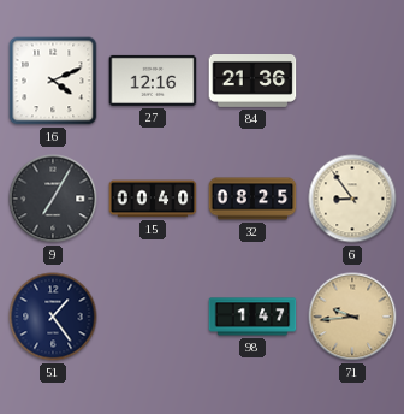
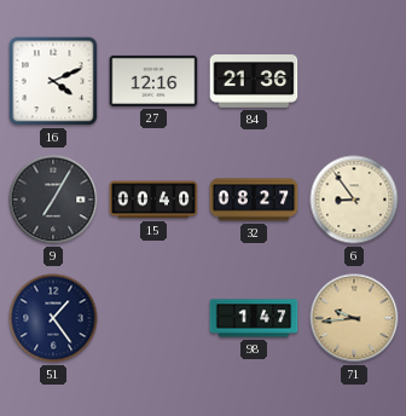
32: 08:25 -> 08:27
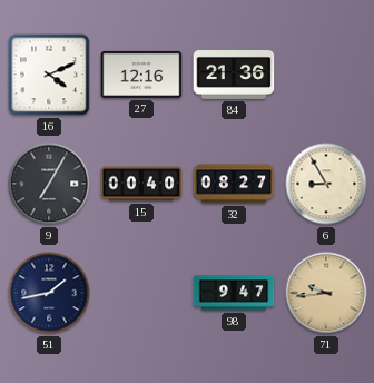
6: 8:54 -> 8:55
51: 1:24 -> 1:43
98: 1:47 -> 9:47
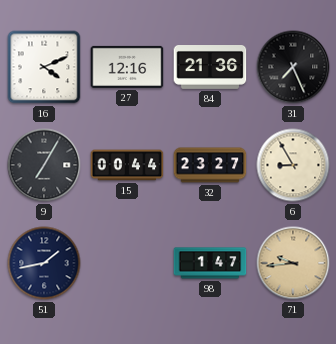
31: none -> 7:26
15: 00:40 -> 00:44
32: 08:27 -> 23:27
98: 9:47 -> 1:47
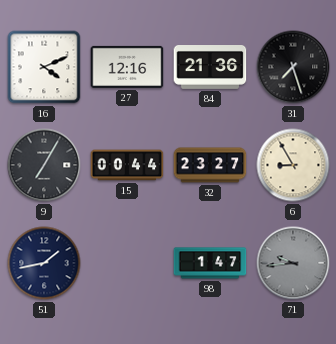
31: 7:26 -> 7:27
71 dial: champagne -> grey
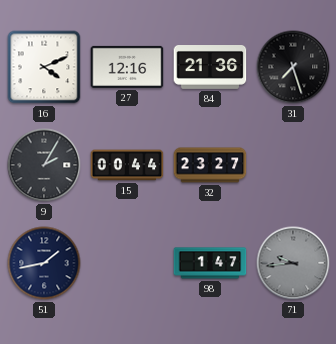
9: 7:05 -> 2:05
6: 8:55 -> none
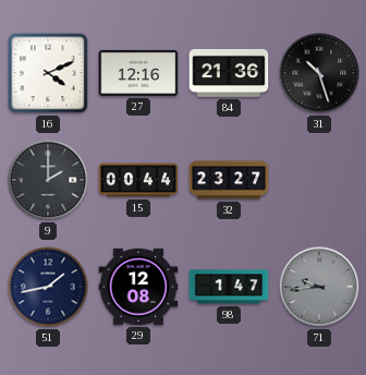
31: 7:27 -> 10:27
9: 2:05 -> 2:00
29: none -> 12:08
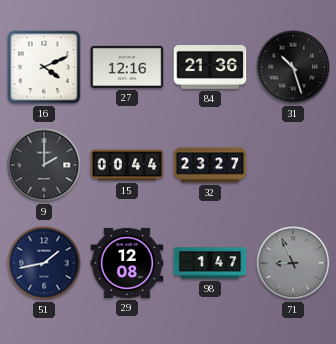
71: 9:44 -> 8:56
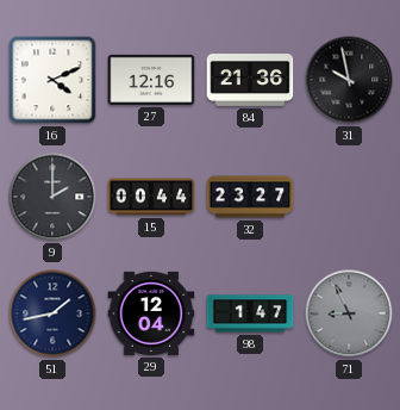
31: 10:27 -> 9:58
29: 12:08 -> 12:04
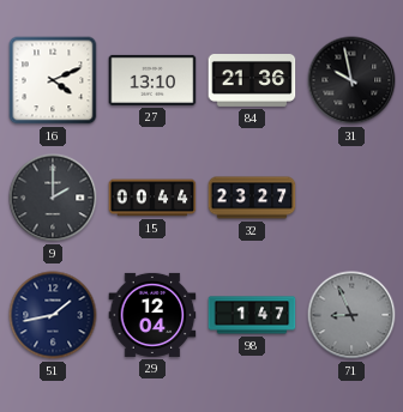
27: 12:16 -> 13:10
